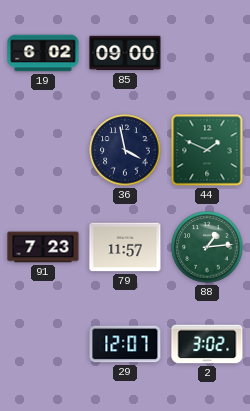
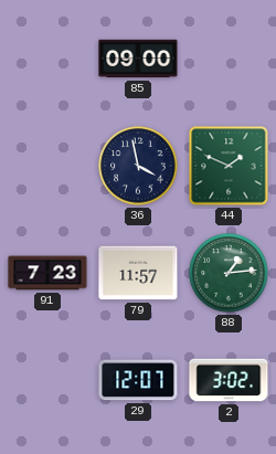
19: 6:02 -> none
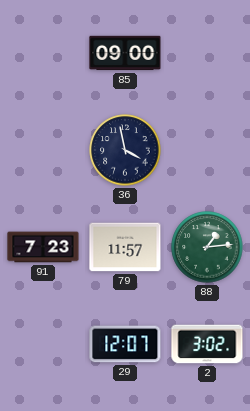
44: 1:49 -> none
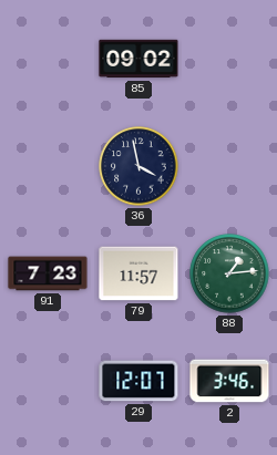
85: 09:00 -> 09:02
2: 3:02 -> 3:46
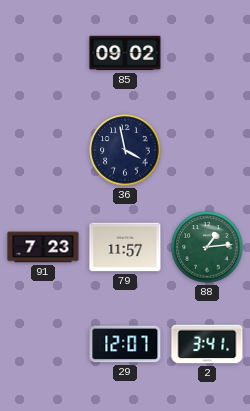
2: 3:46 -> 3:41
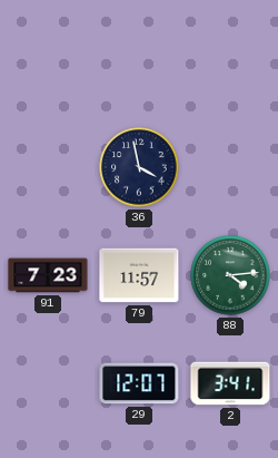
85: 09:02 -> none
88: 1:14 -> 4:14
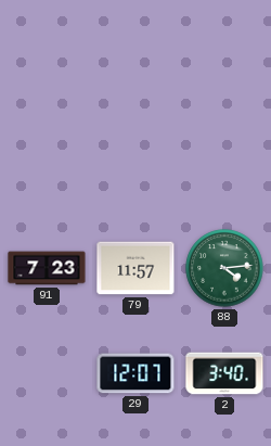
36: 3:58 -> none
2: 3:41 -> 3:40
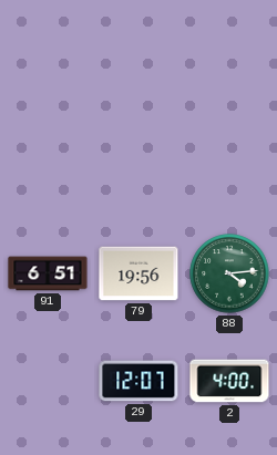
91: 7:23 -> 6:51
79: 11:57 -> 19:56
2: 3:40 -> 4:00
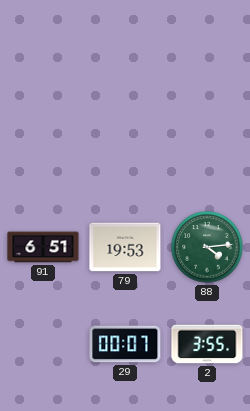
79: 19:56 -> 19:53
29: 12:07 -> 00:07
2: 4:00 -> 3:55
